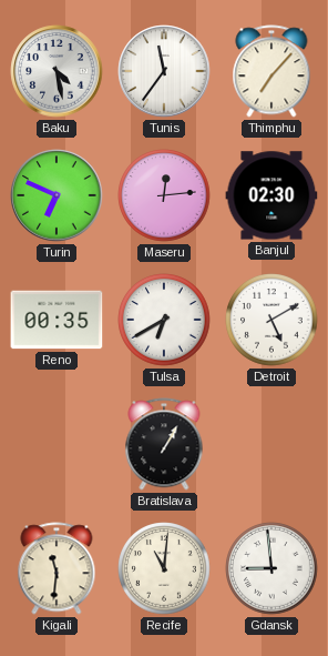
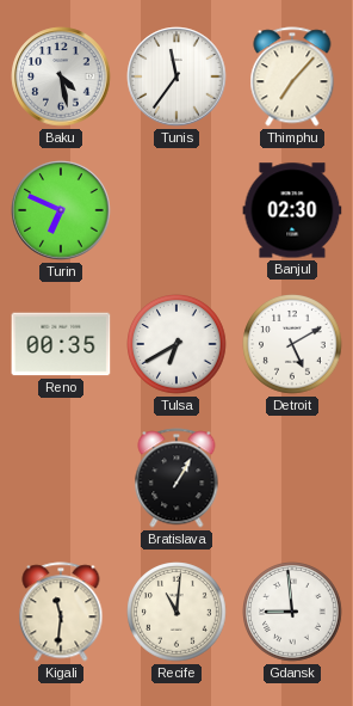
Maseru: 12:14 -> none
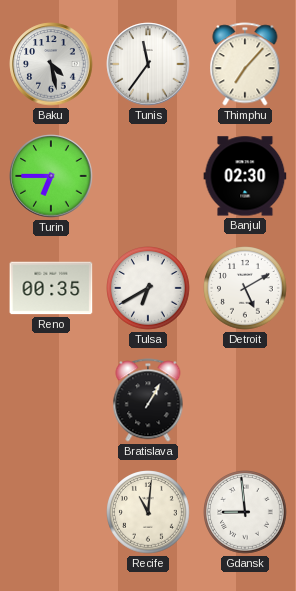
Turin: 6:49 -> 6:45
Kigali: 11:31 -> none
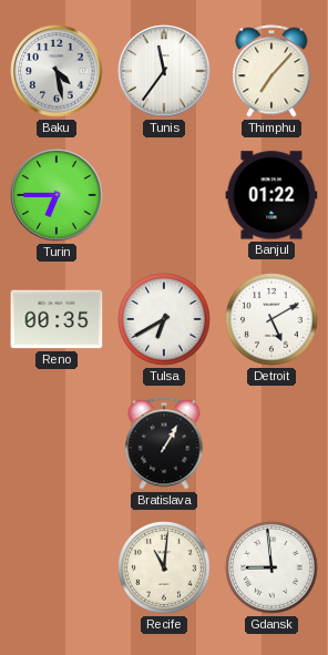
Banjul: 02:30 -> 01:22
